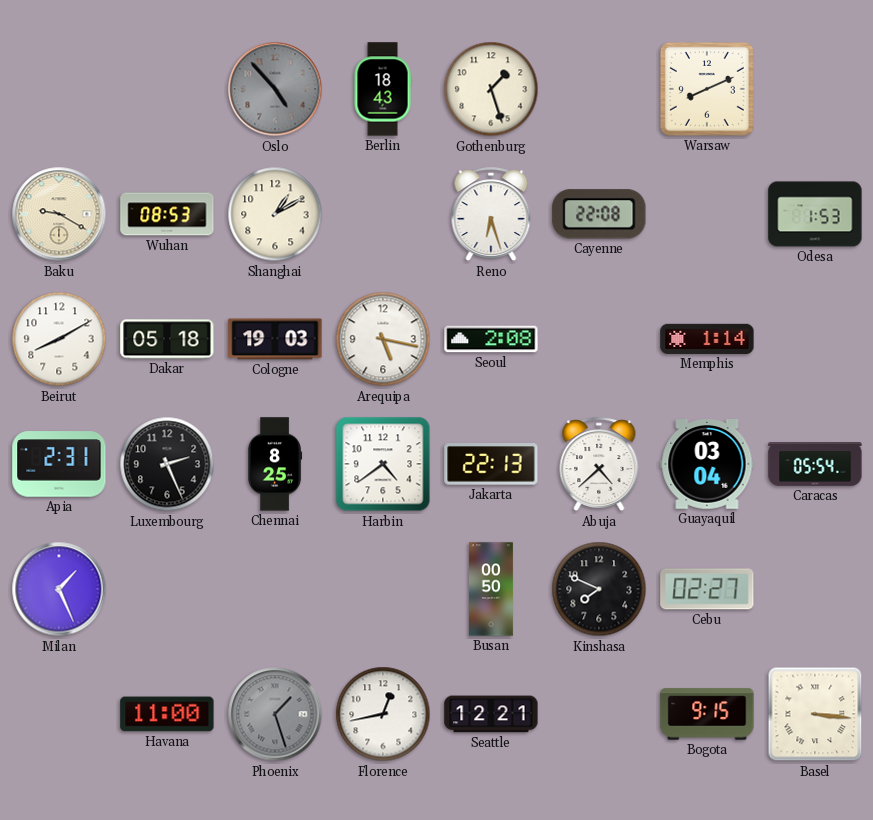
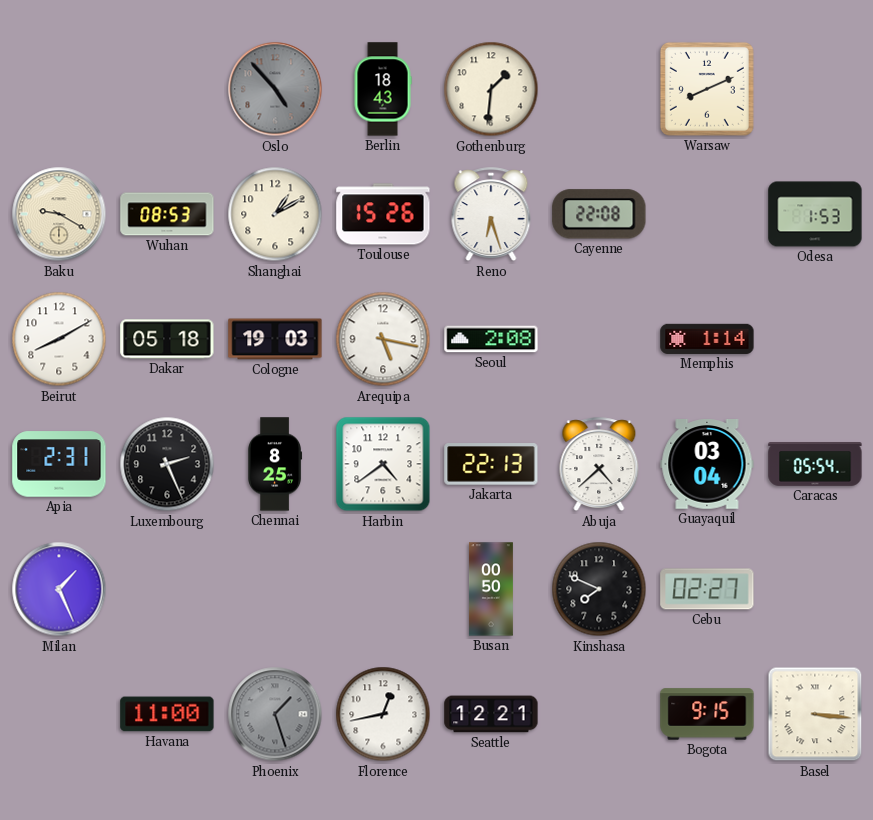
Gothenburg: 1:27 -> 1:31
Toulouse: none -> 15:26
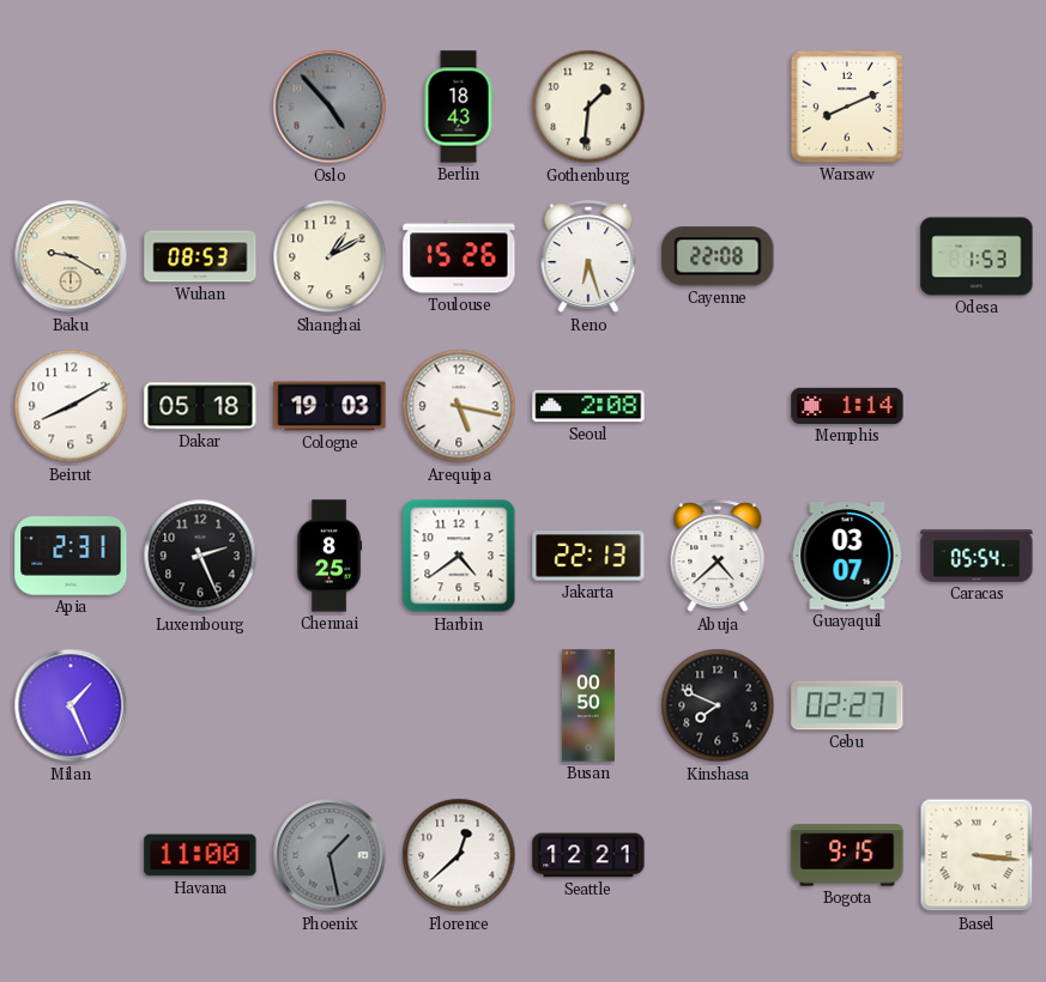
Guayaquil: 03:04 -> 03:07
Phoenix: 1:27 -> 1:28
Florence: 12:43 -> 12:38
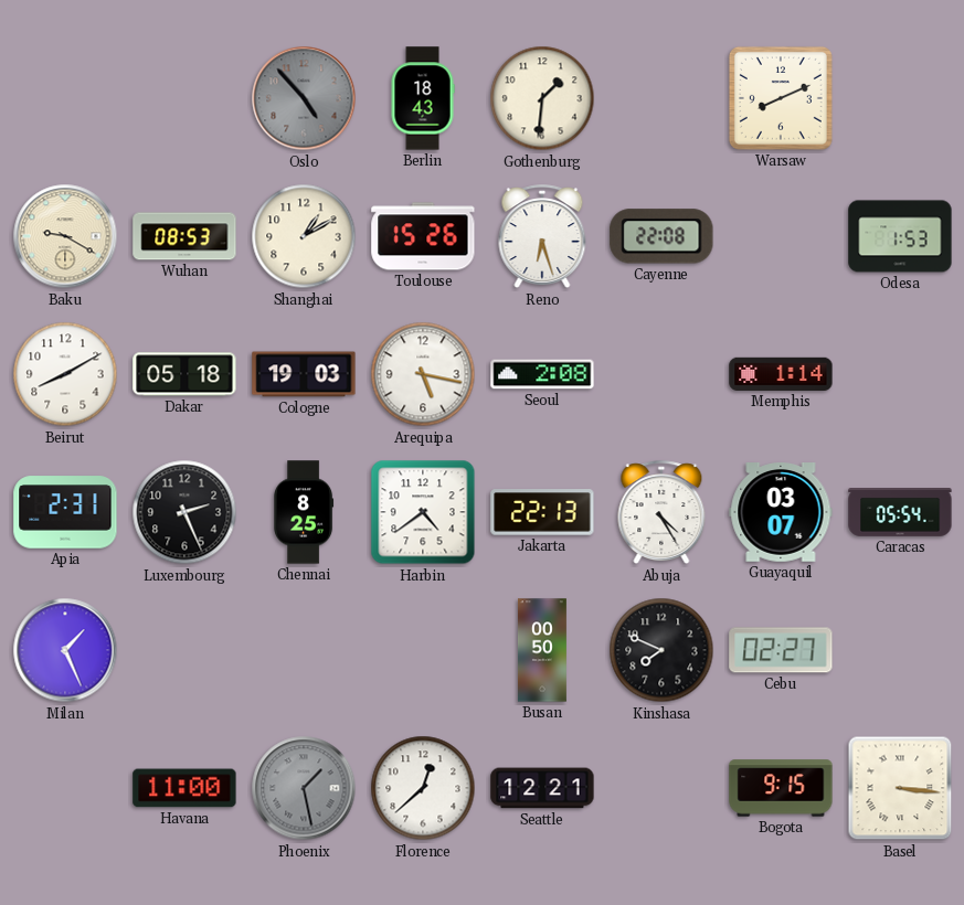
Abuja: 4:38 -> 4:25
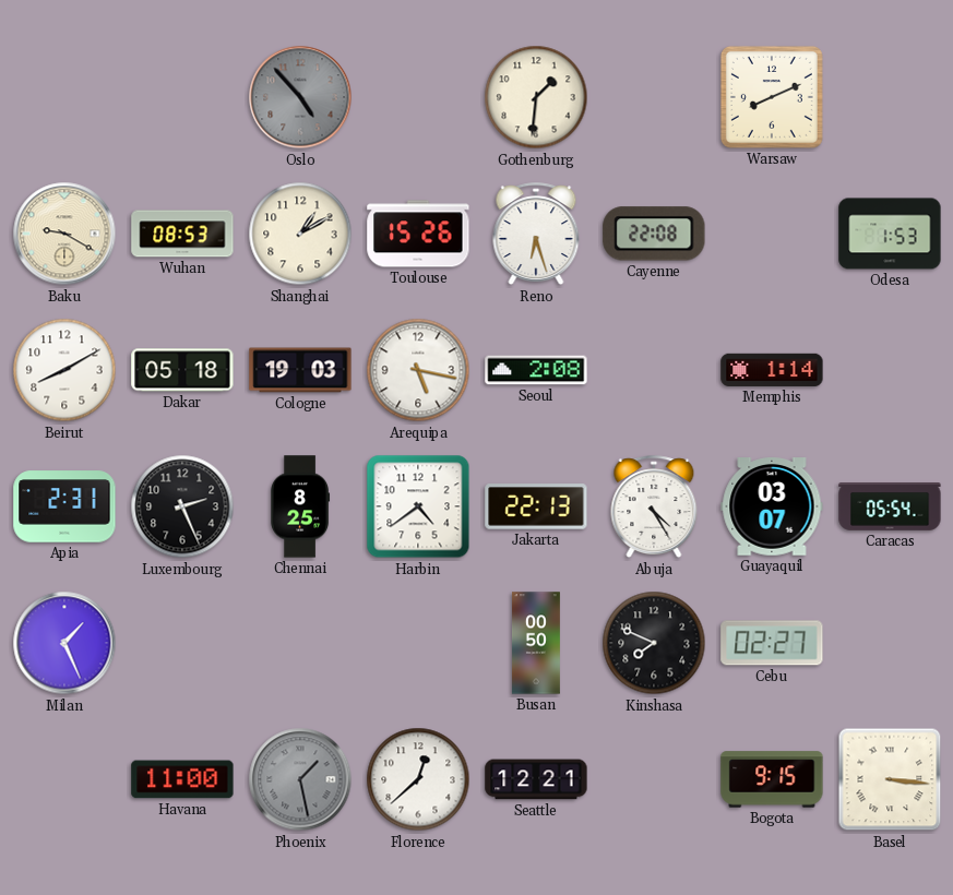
Berlin: 18:43 -> none
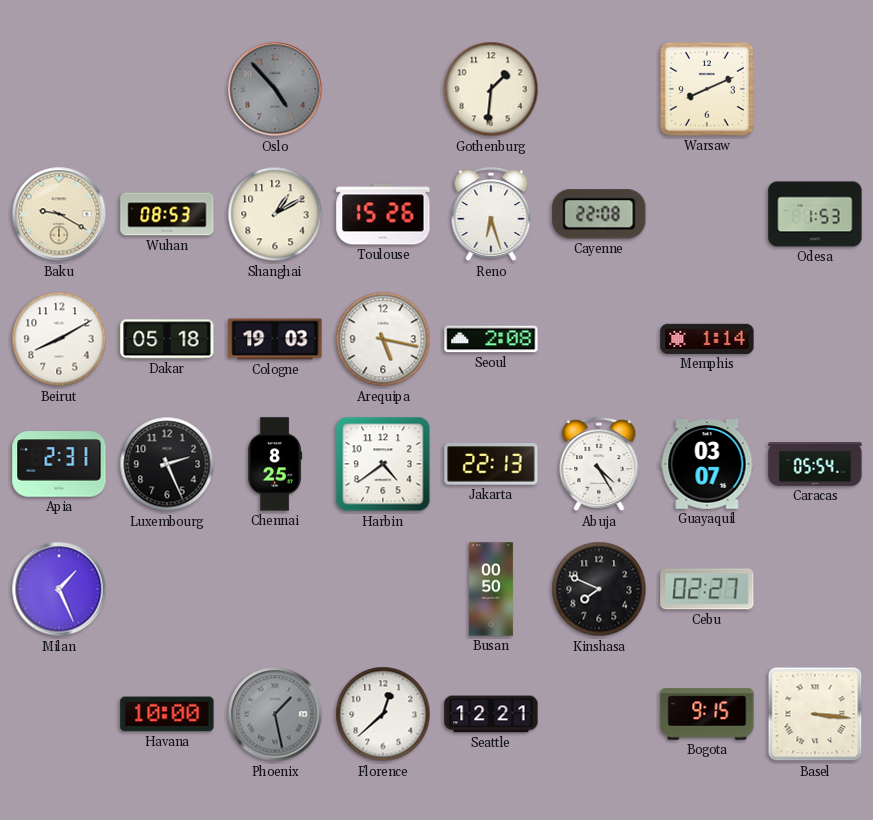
Havana: 11:00 -> 10:00
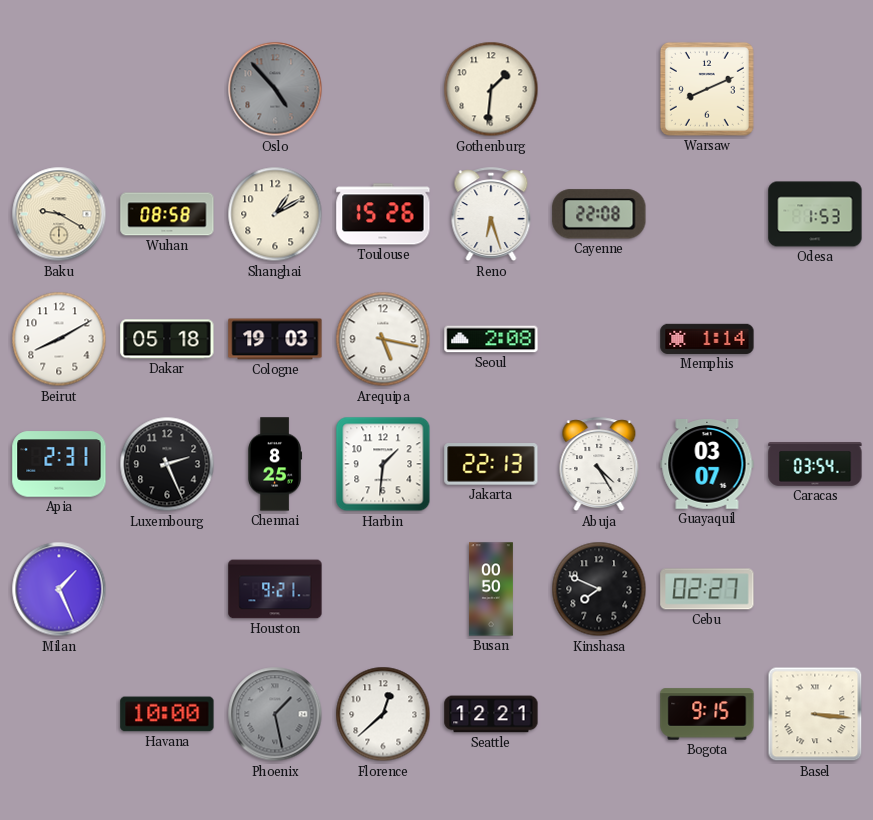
Wuhan: 08:53 -> 08:58
Harbin: 4:39 -> 1:31
Caracas: 05:54 -> 03:54
Houston: none -> 9:21
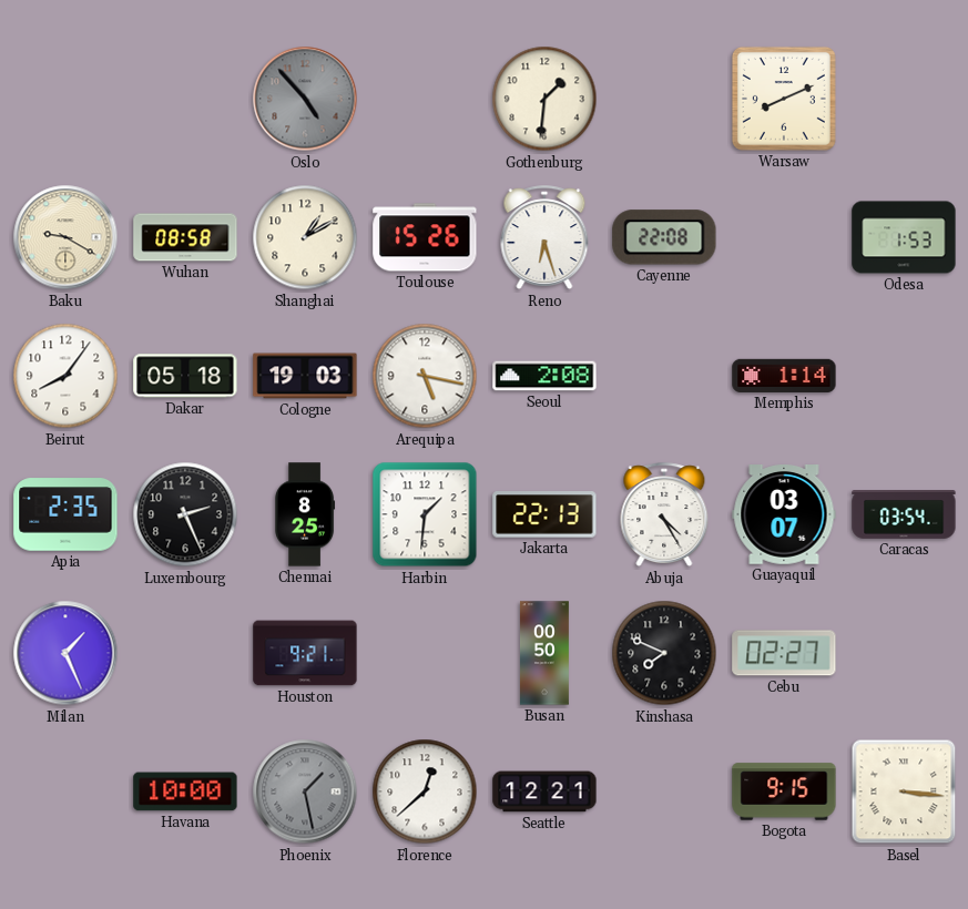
Beirut: 8:10 -> 8:06
Apia: 2:31 -> 2:35
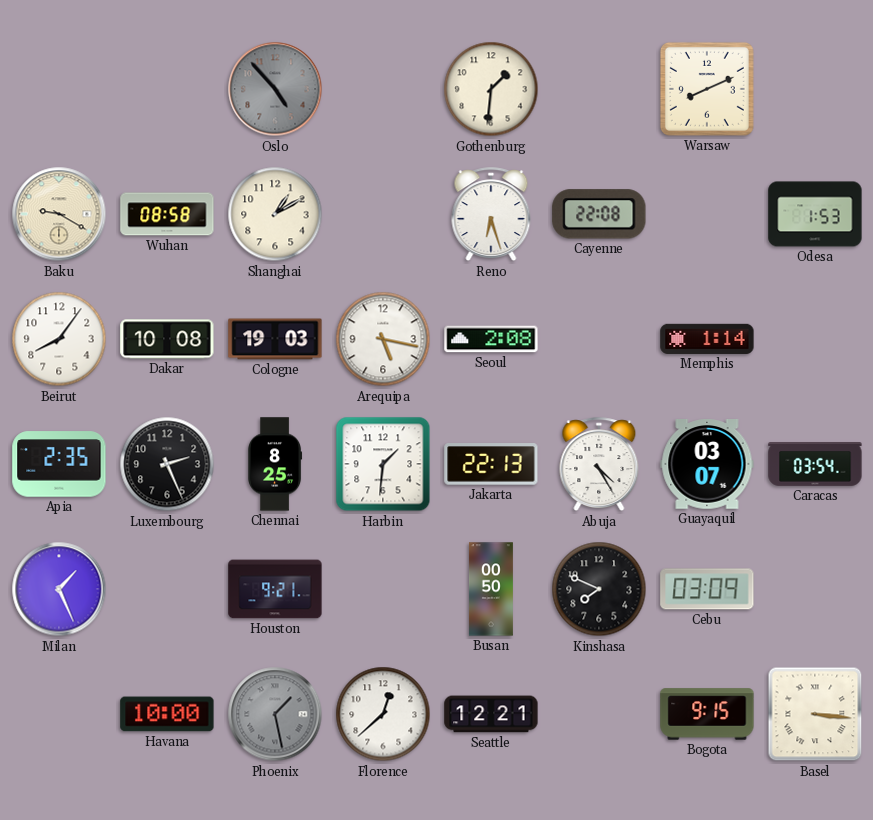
Toulouse: 15:26 -> none
Dakar: 05:18 -> 10:08
Cebu: 02:27 -> 03:09
